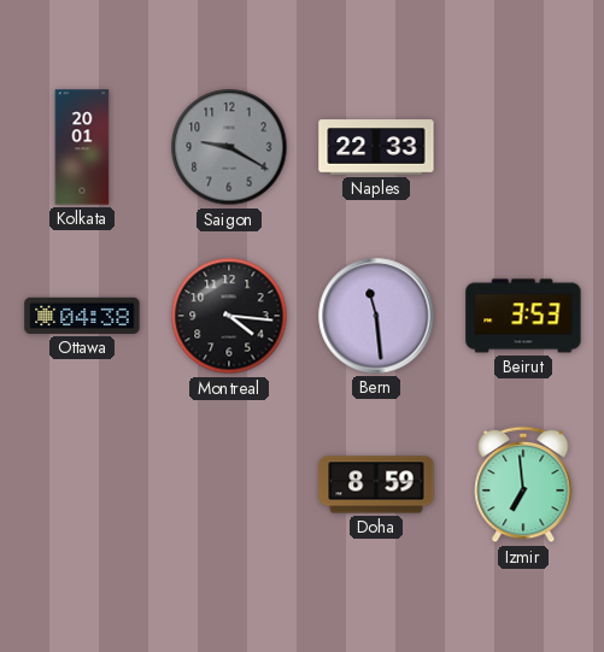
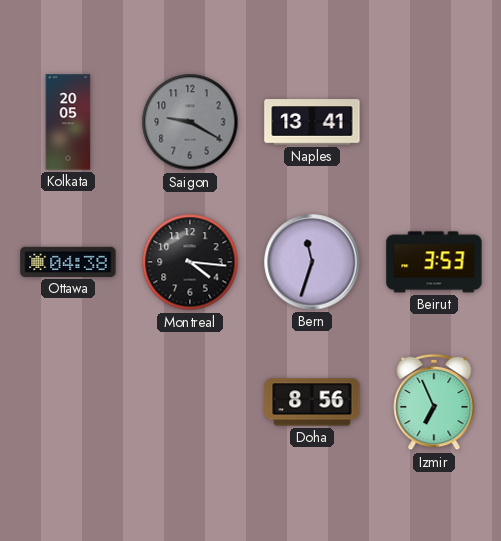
Kolkata: 20:01 -> 20:05
Naples: 22:33 -> 13:41
Bern: 11:29 -> 11:33
Doha: 8:59 -> 8:56
Izmir: 6:59 -> 6:56
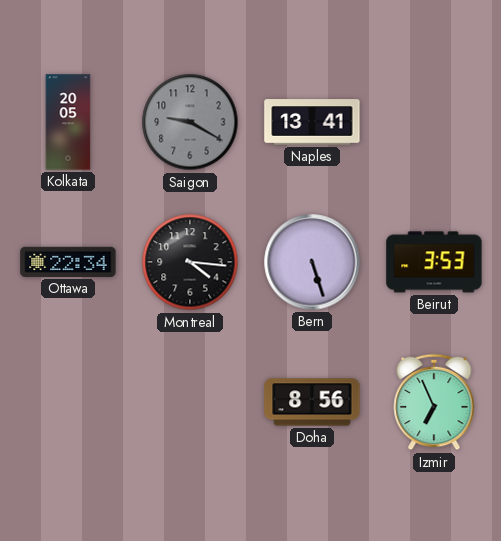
Ottawa: 04:38 -> 22:34
Bern: 11:33 -> 5:27
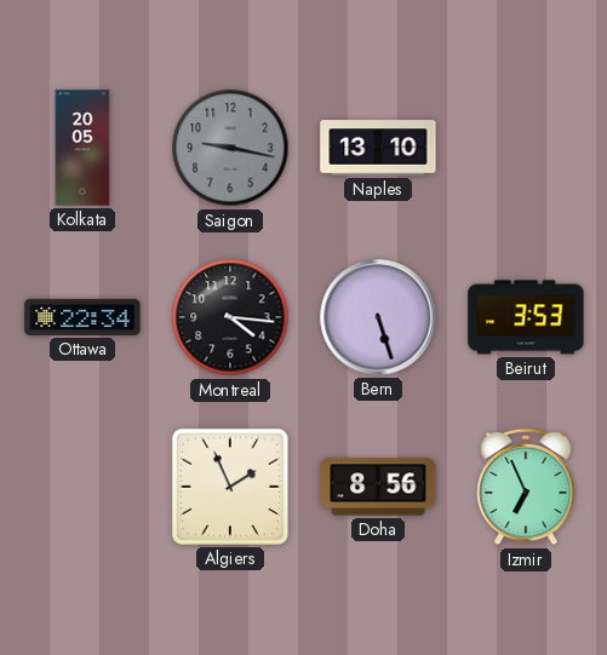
Saigon: 9:20 -> 9:17
Naples: 13:41 -> 13:10
Algiers: none -> 1:56
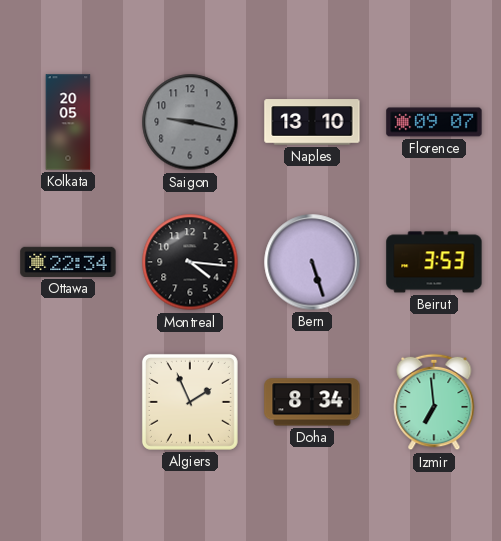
Florence: none -> 09:07
Doha: 8:56 -> 8:34
Izmir: 6:56 -> 6:59
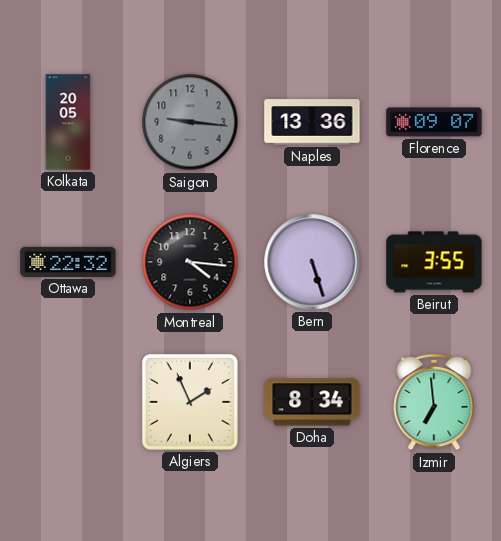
Saigon: 9:17 -> 9:16
Naples: 13:10 -> 13:36
Ottawa: 22:34 -> 22:32
Beirut: 3:53 -> 3:55
